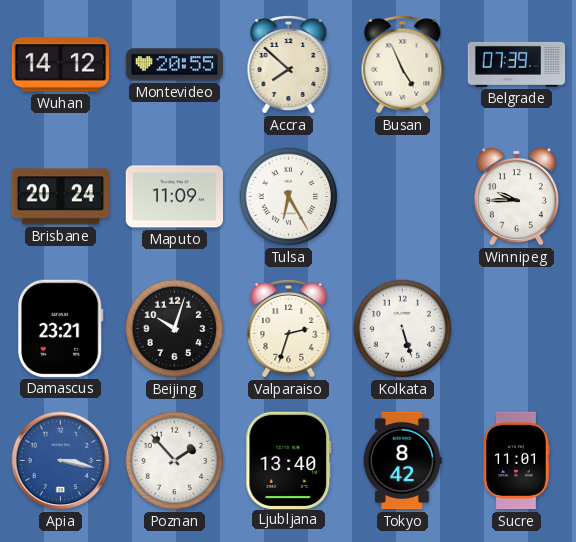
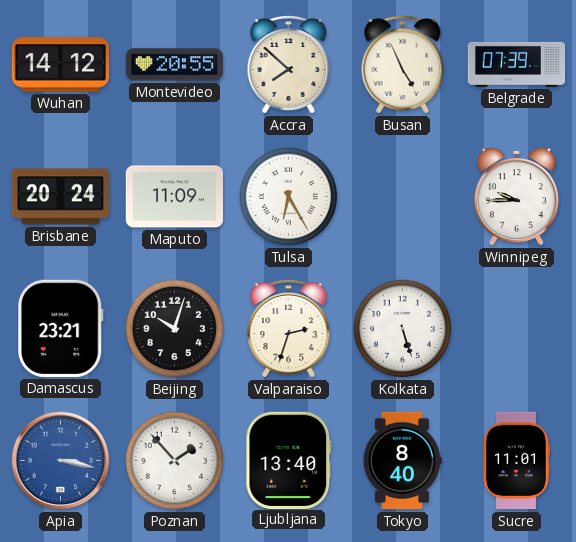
Tokyo: 8:42 -> 8:40
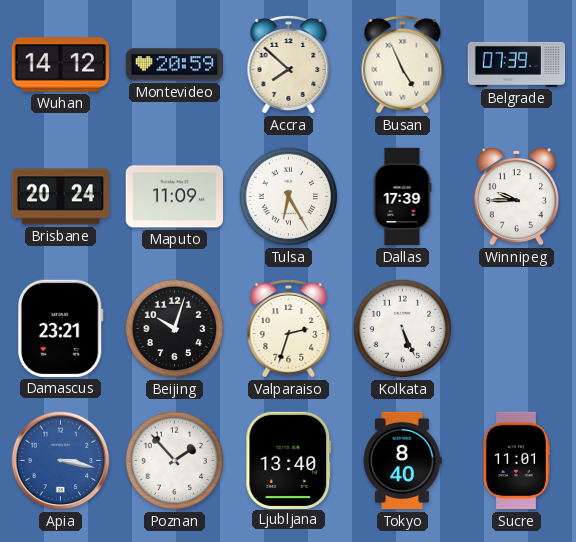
Montevideo: 20:55 -> 20:59
Dallas: none -> 17:39
Kolkata: 5:27 -> 5:26
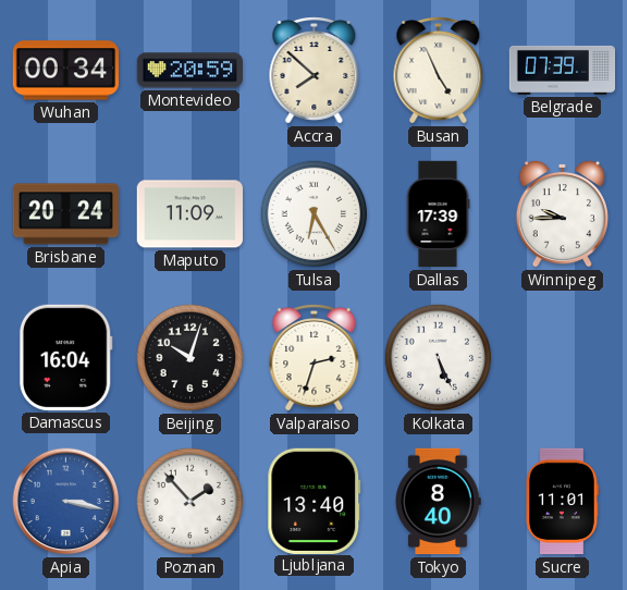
Wuhan: 14:12 -> 00:34
Damascus: 23:21 -> 16:04
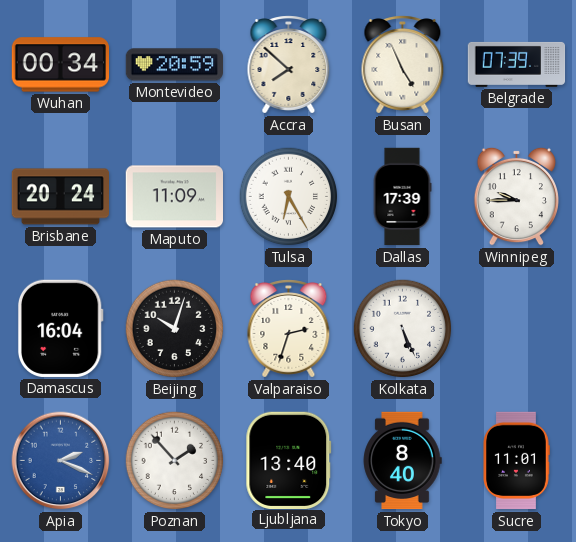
Apia: 3:17 -> 2:19
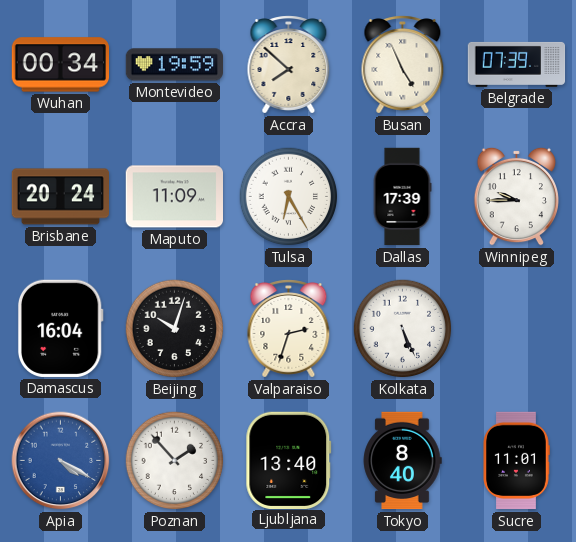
Montevideo: 20:59 -> 19:59
Apia: 2:19 -> 4:20
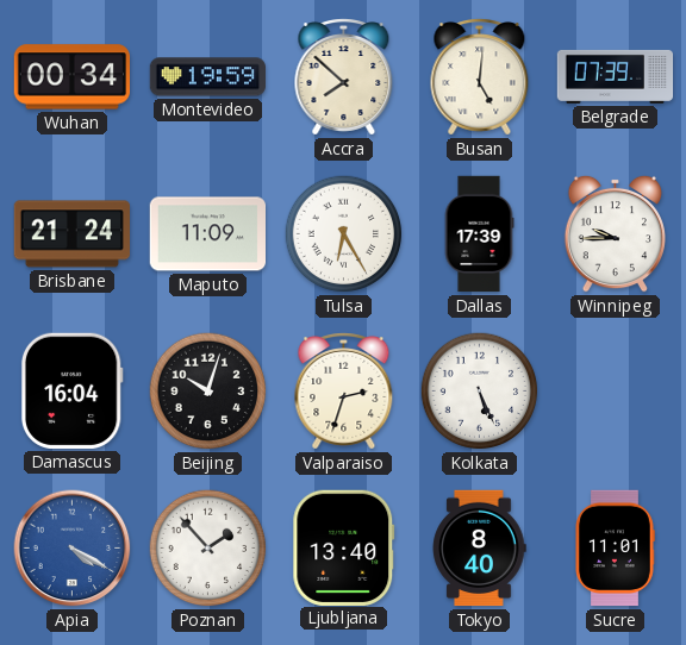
Busan: 4:56 -> 5:01
Brisbane: 20:24 -> 21:24
